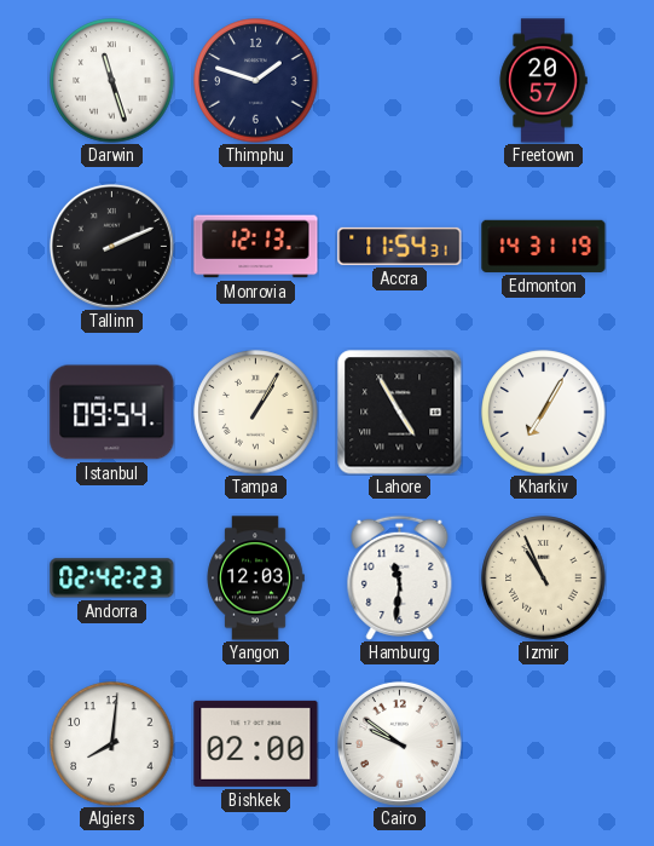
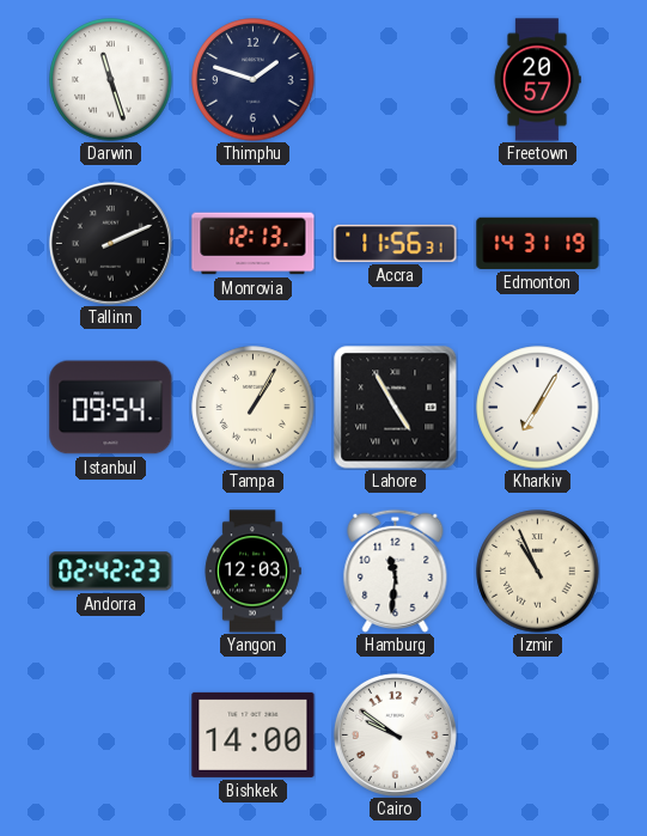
Accra: 11:54 -> 11:56
Algiers: 8:01 -> none
Bishkek: 02:00 -> 14:00
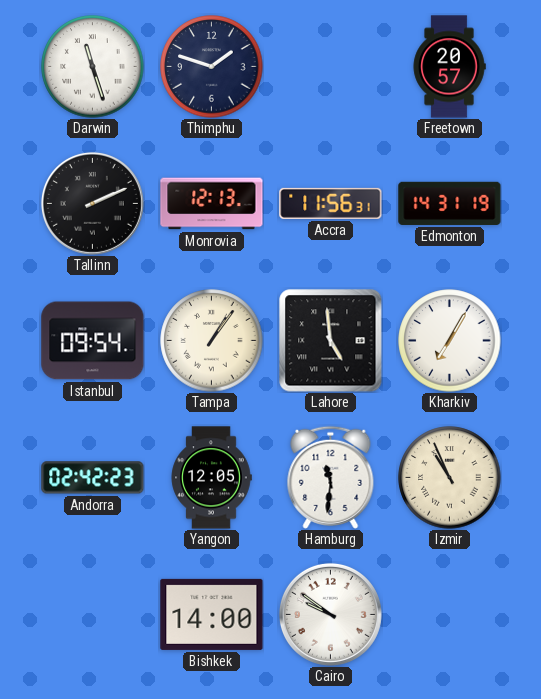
Tampa: 1:05 -> 1:06
Lahore: 4:55 -> 4:59
Yangon: 12:03 -> 12:05
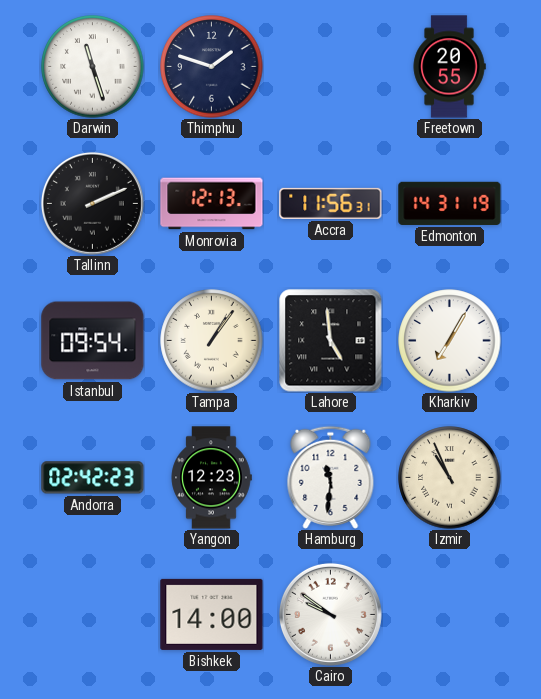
Freetown: 20:57 -> 20:55
Yangon: 12:05 -> 12:23
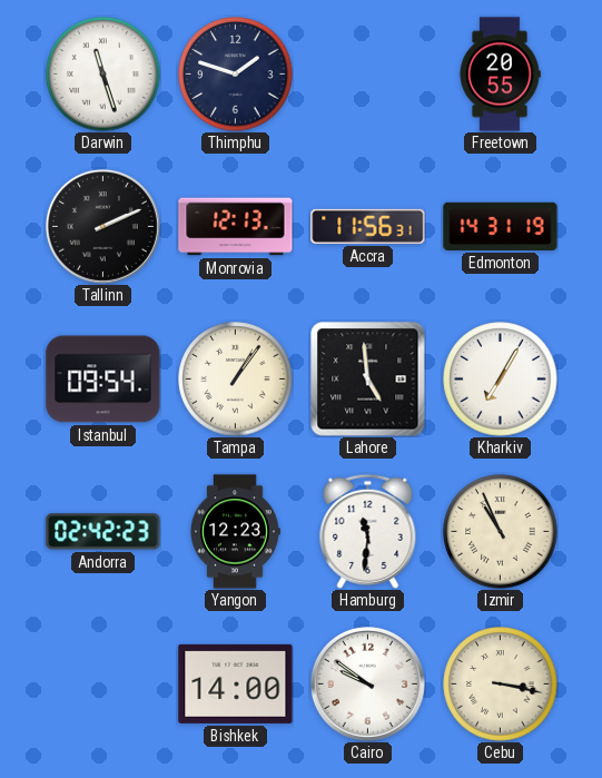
Cebu: none -> 3:17
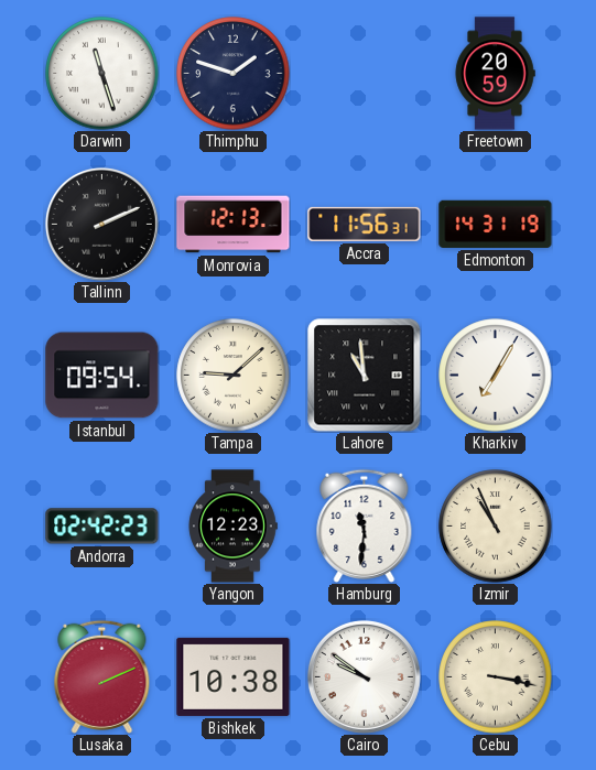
Freetown: 20:55 -> 20:59
Tampa: 1:06 -> 9:08
Lahore: 4:59 -> 10:59
Lusaka: none -> 2:11
Bishkek: 14:00 -> 10:38
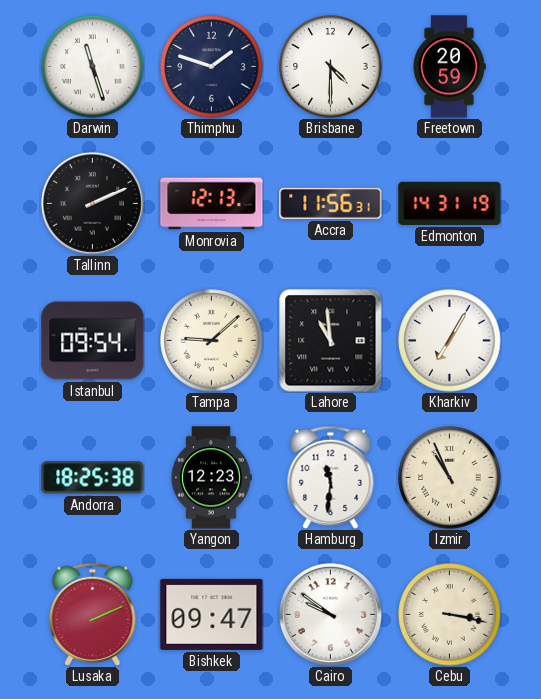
Brisbane: none -> 4:30
Andorra: 02:42 -> 18:25
Bishkek: 10:38 -> 09:47
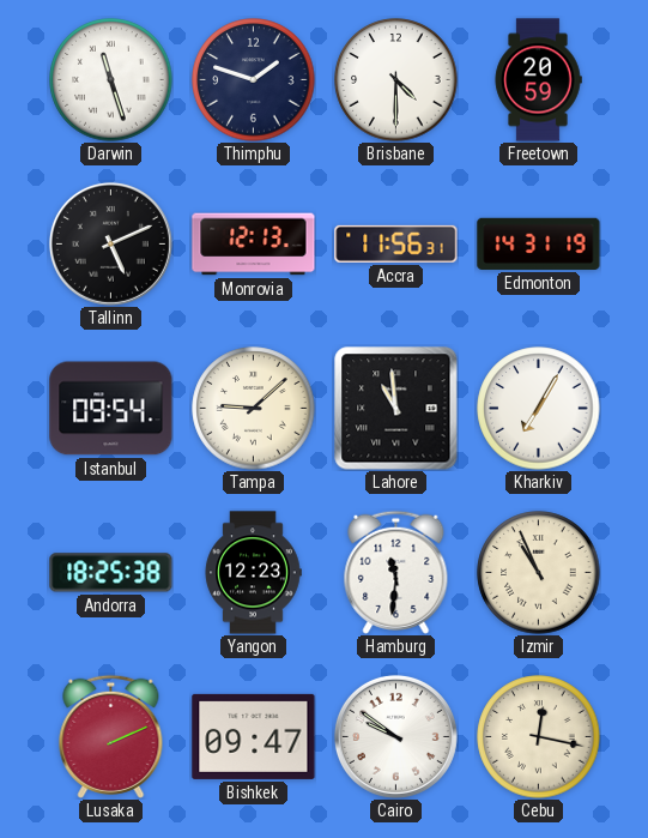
Tallinn: 2:11 -> 5:11
Cebu: 3:17 -> 12:17
